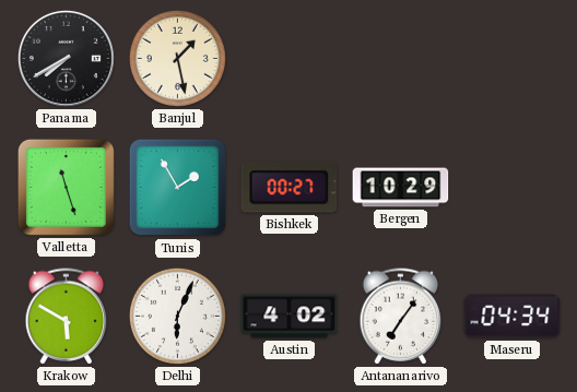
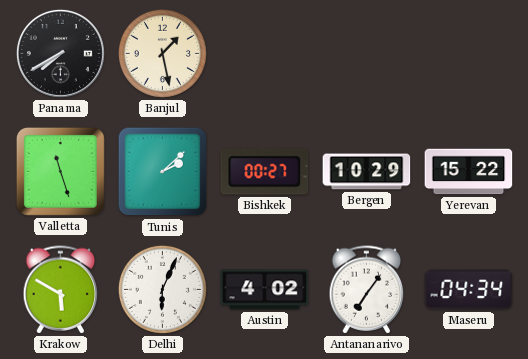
Tunis: 1:55 -> 2:08
Yerevan: none -> 15:22
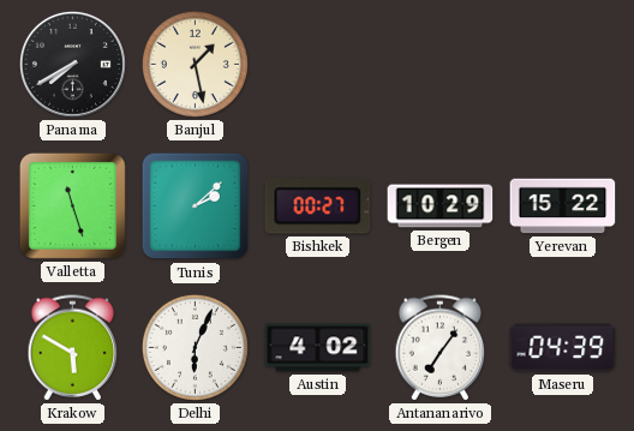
Maseru: 04:34 -> 04:39
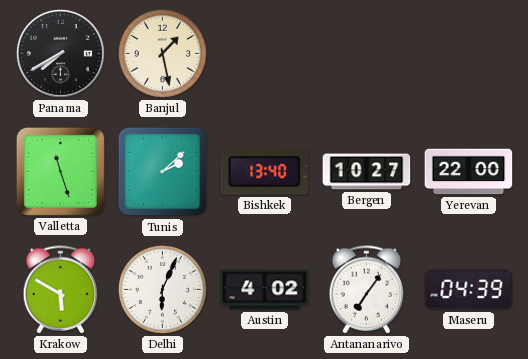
Bishkek: 00:27 -> 13:40
Bergen: 10:29 -> 10:27
Yerevan: 15:22 -> 22:00
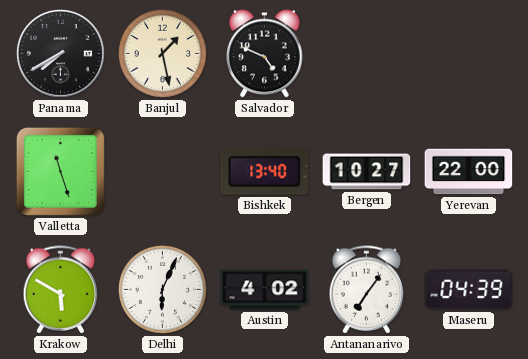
Salvador: none -> 4:49
Tunis: 2:08 -> none
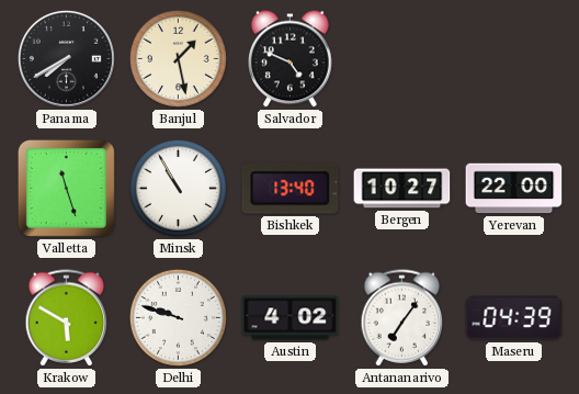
Minsk: none -> 10:55
Delhi: 6:04 -> 9:48
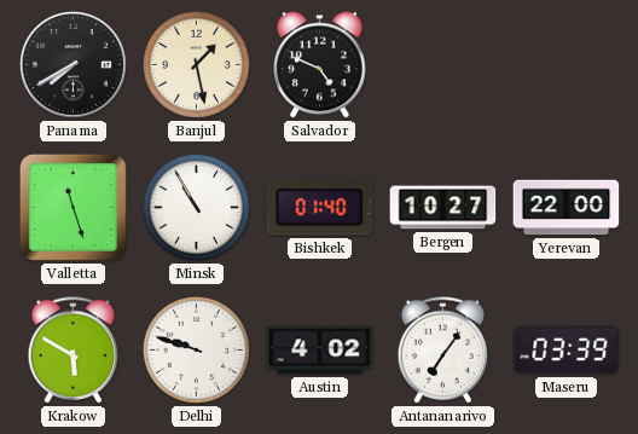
Bishkek: 13:40 -> 01:40
Maseru: 04:39 -> 03:39
